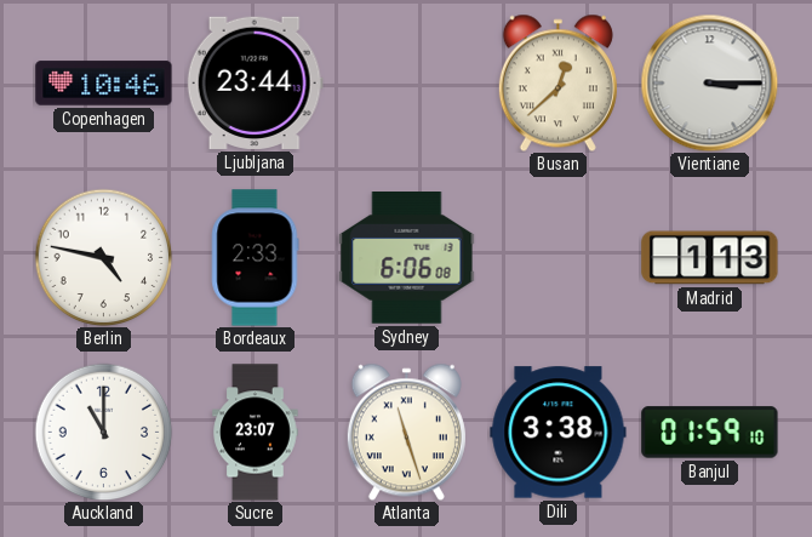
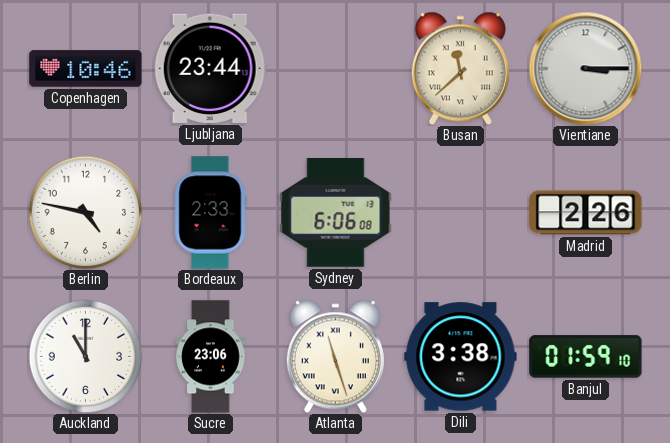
Busan: 12:38 -> 11:38
Madrid: 1:13 -> 2:26
Sucre: 23:07 -> 23:06
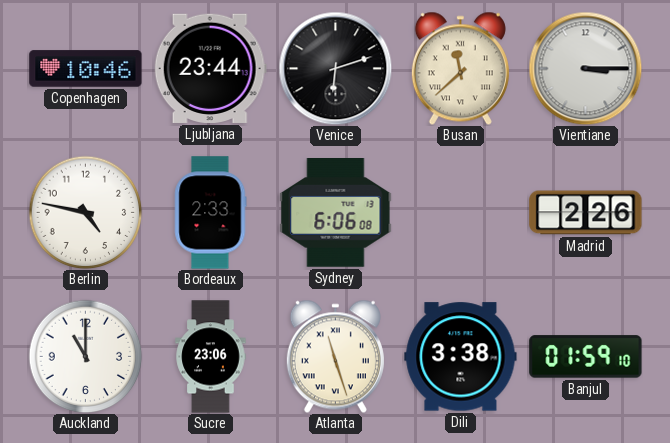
Venice: none -> 6:12
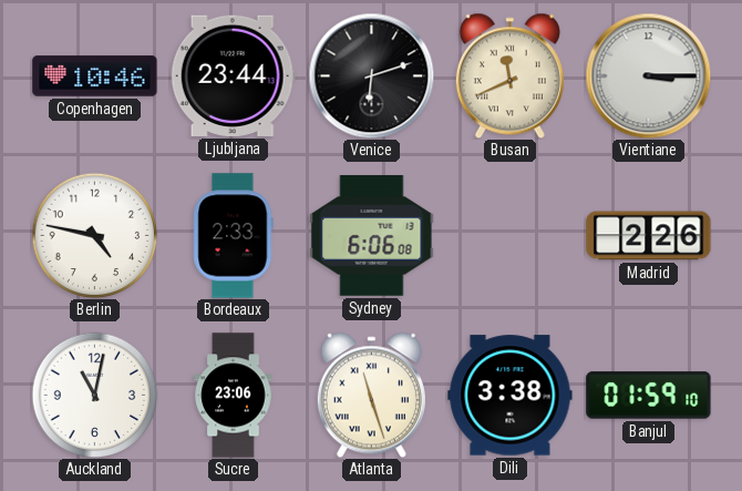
Busan: 11:38 -> 11:41
Auckland: 11:00 -> 11:02
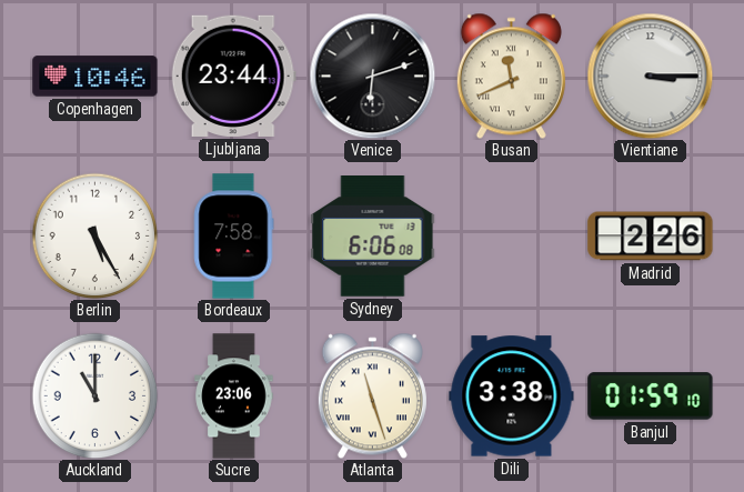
Berlin: 4:47 -> 5:25
Bordeaux: 2:33 -> 7:58
Auckland: 11:02 -> 11:00
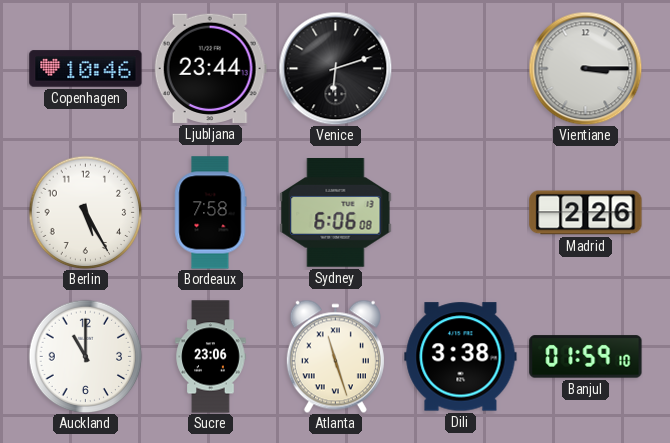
Busan: 11:41 -> none
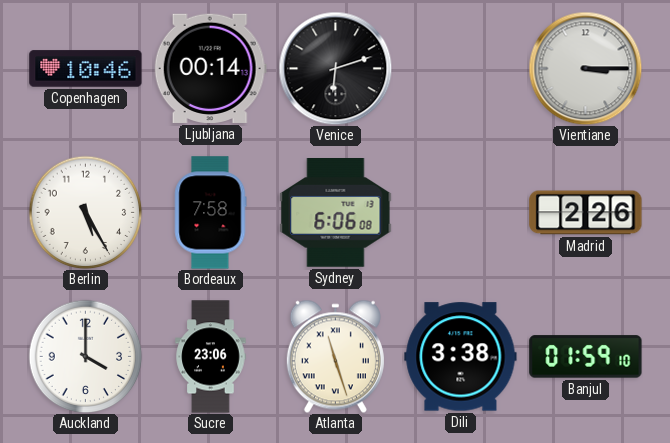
Ljubljana: 23:44 -> 00:14
Auckland: 11:00 -> 4:00
